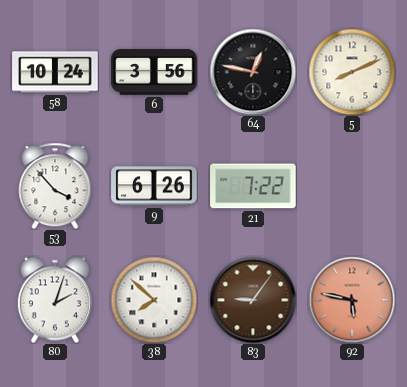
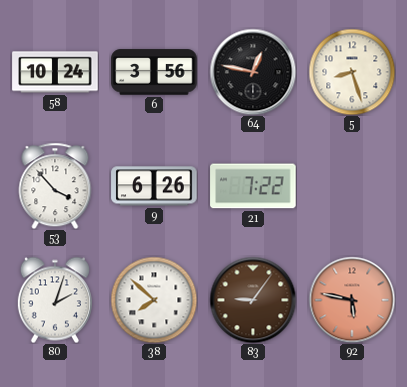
5: 8:11 -> 8:27
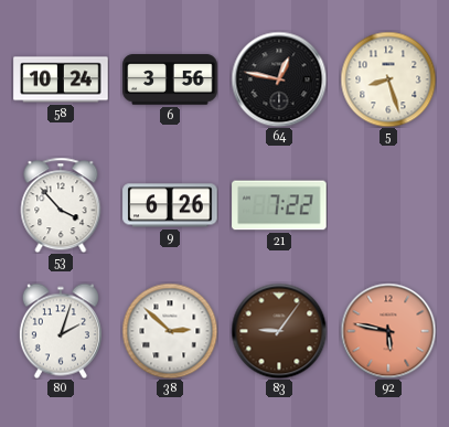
38: 7:52 -> 2:52
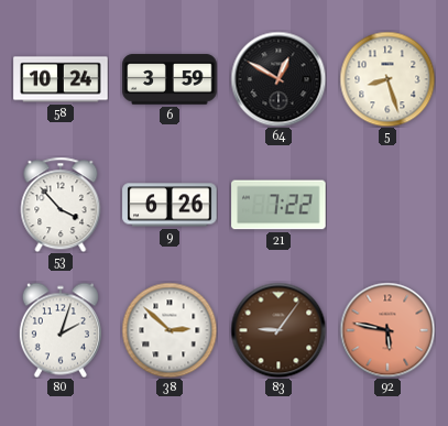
6: 3:56 -> 3:59
64: 12:47 -> 12:50
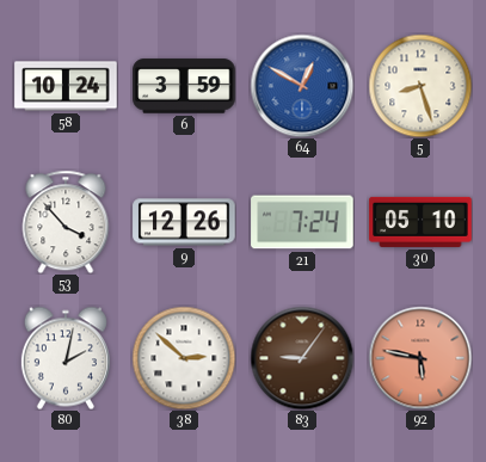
64 dial: black -> blue
9: 6:26 -> 12:26
21: 7:22 -> 7:24
30: none -> 05:10
80: 2:03 -> 2:02
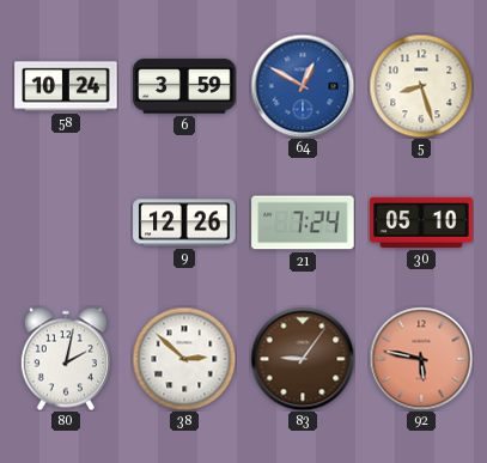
53: 3:53 -> none
